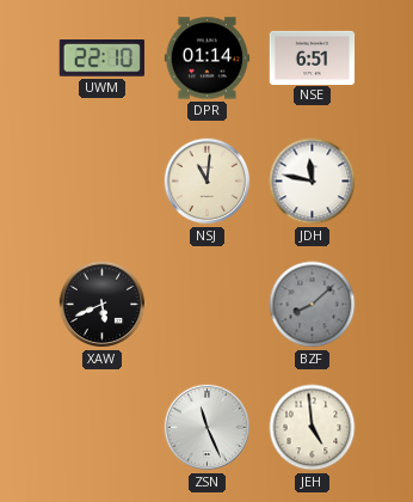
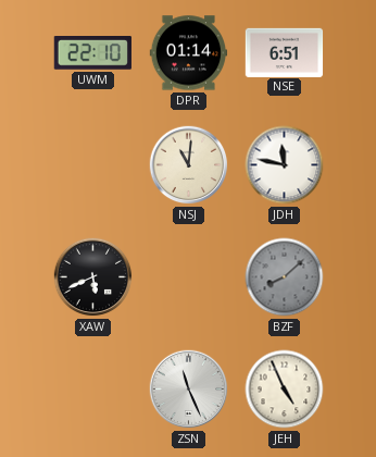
JEH: 4:59 -> 4:56
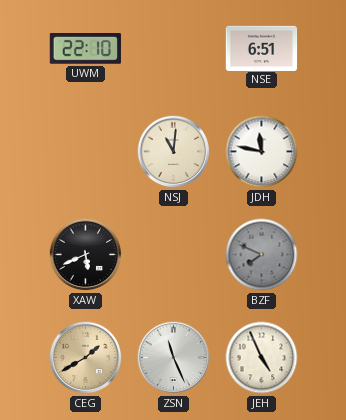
DPR: 01:14 -> none
BZF: 8:08 -> 7:49
CEG: none -> 1:40
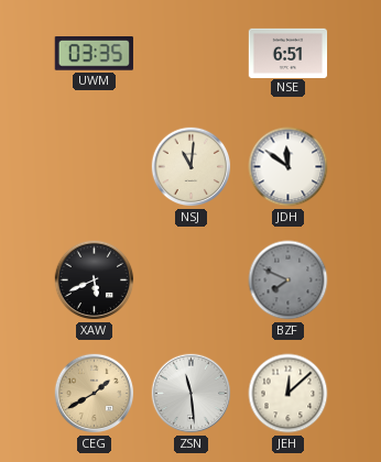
UWM: 22:10 -> 03:35
JDH: 11:47 -> 11:51
ZSN: 11:26 -> 11:29
JEH: 4:56 -> 12:08
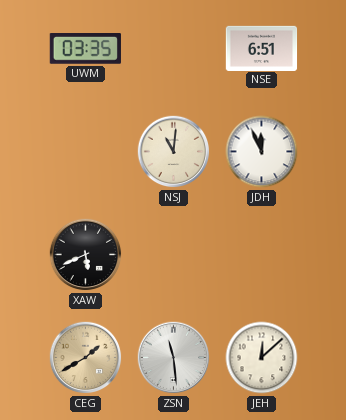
JDH: 11:51 -> 11:56
BZF: 7:49 -> none
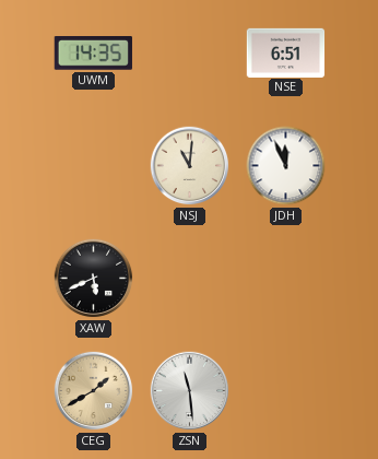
UWM: 03:35 -> 14:35
JEH: 12:08 -> none
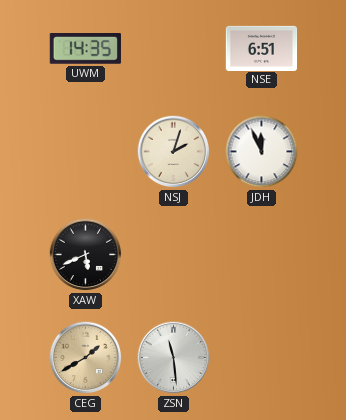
NSJ: 11:01 -> 2:03
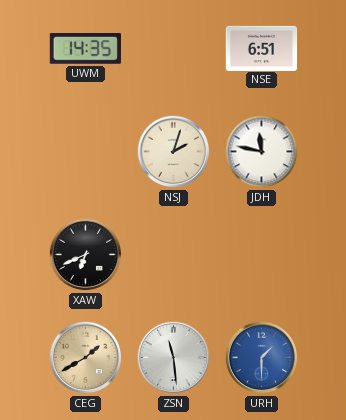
JDH: 11:56 -> 11:47
XAW: 5:41 -> 6:41
URH: none -> 1:30
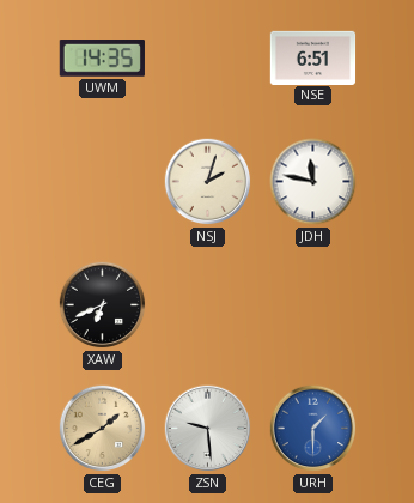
ZSN: 11:29 -> 9:29
